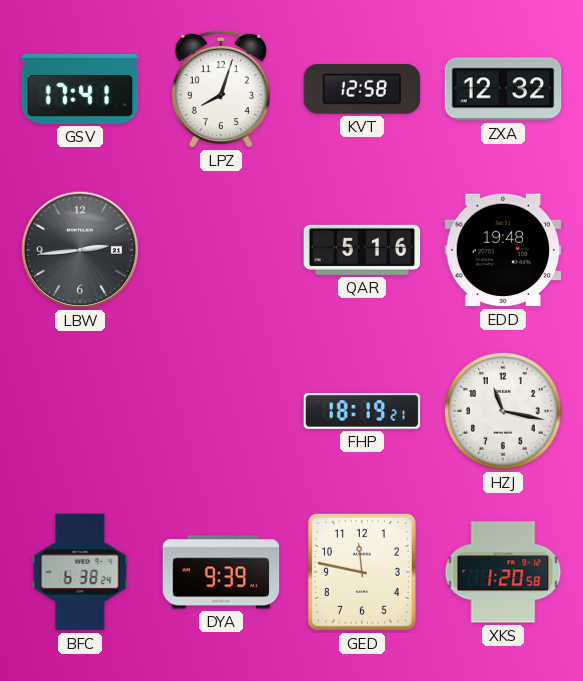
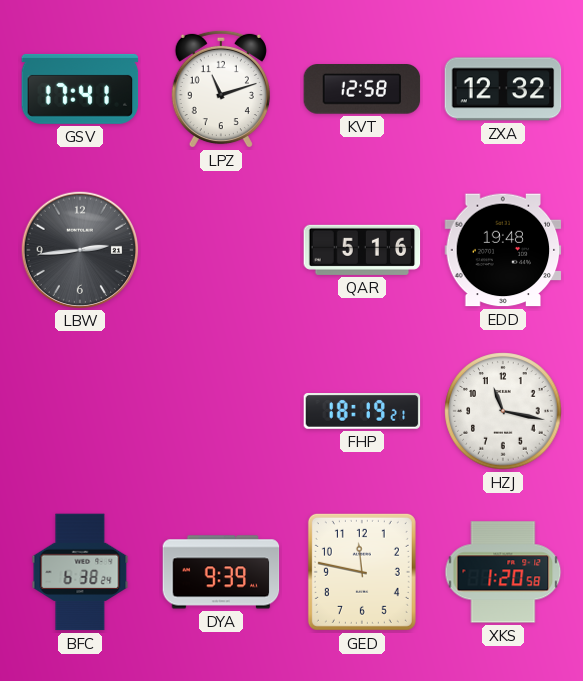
LPZ: 8:03 -> 11:12
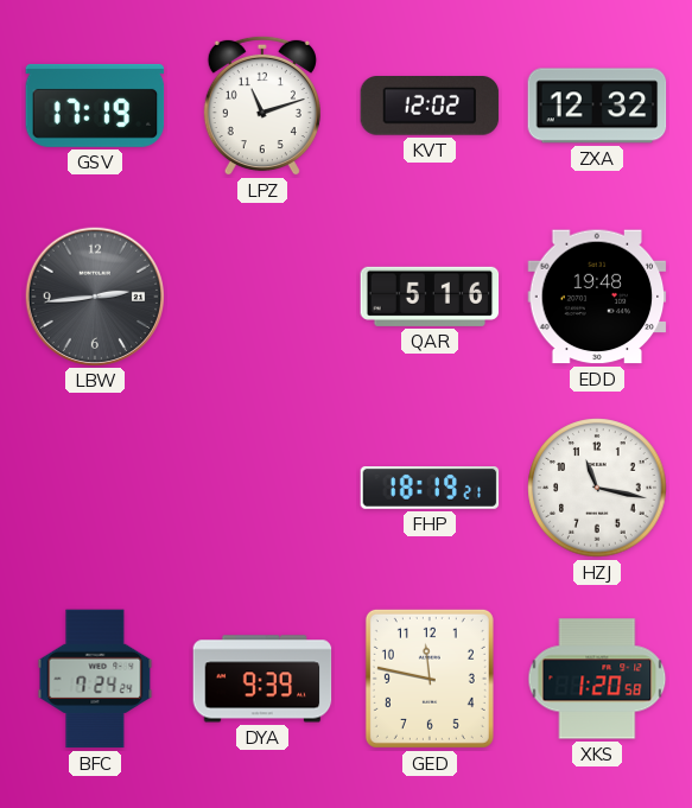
GSV: 17:41 -> 17:19
KVT: 12:58 -> 12:02
BFC: 6:38 -> 7:24
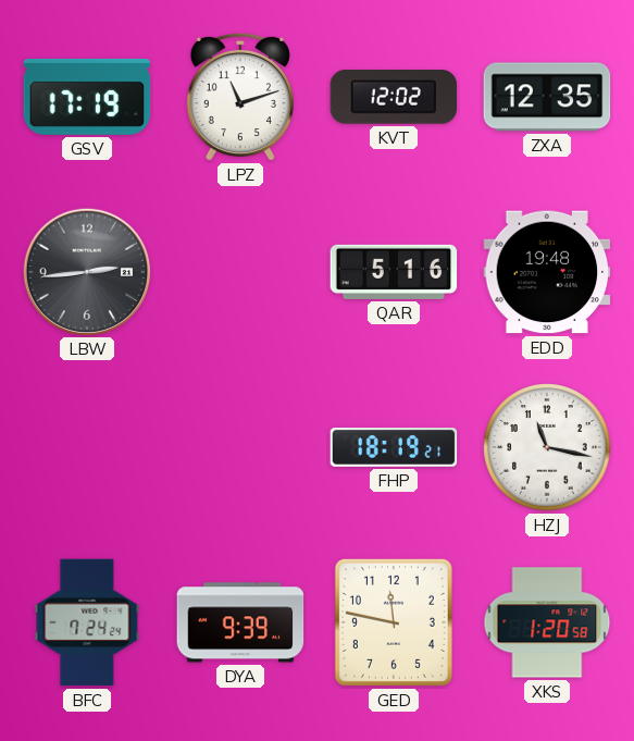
ZXA: 12:32 -> 12:35
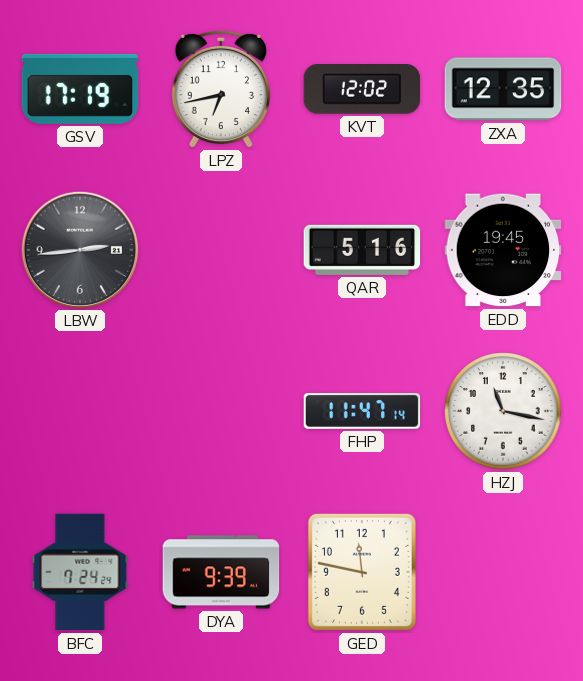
LPZ: 11:12 -> 6:43
EDD: 19:48 -> 19:45
FHP: 18:19 -> 11:47
XKS: 1:20 -> none
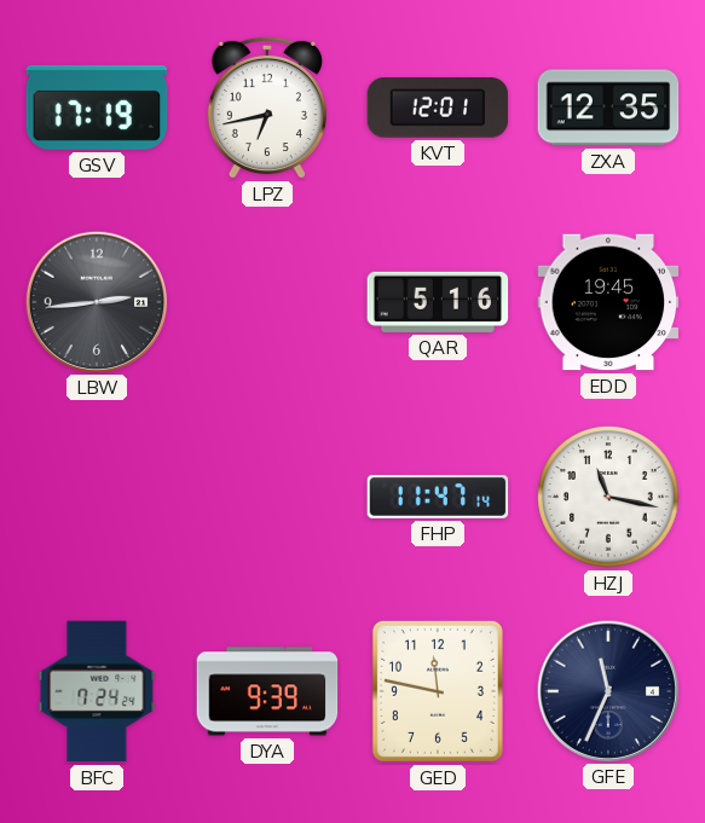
KVT: 12:02 -> 12:01
GFE: none -> 11:34
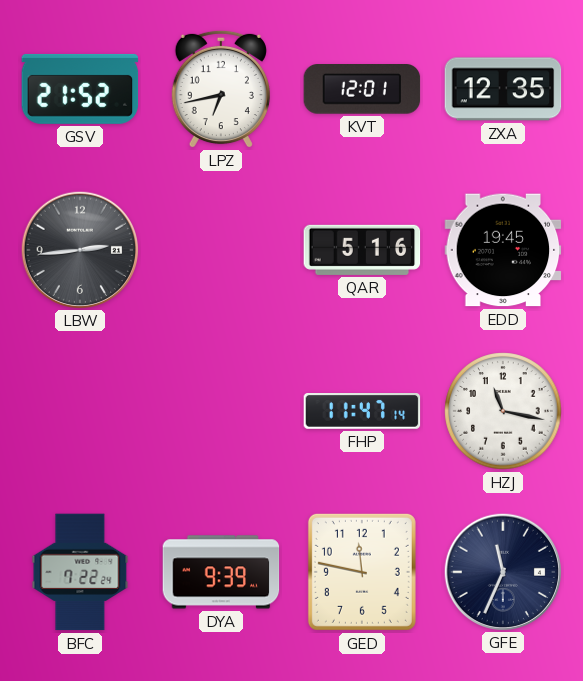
GSV: 17:19 -> 21:52
BFC: 7:24 -> 7:22
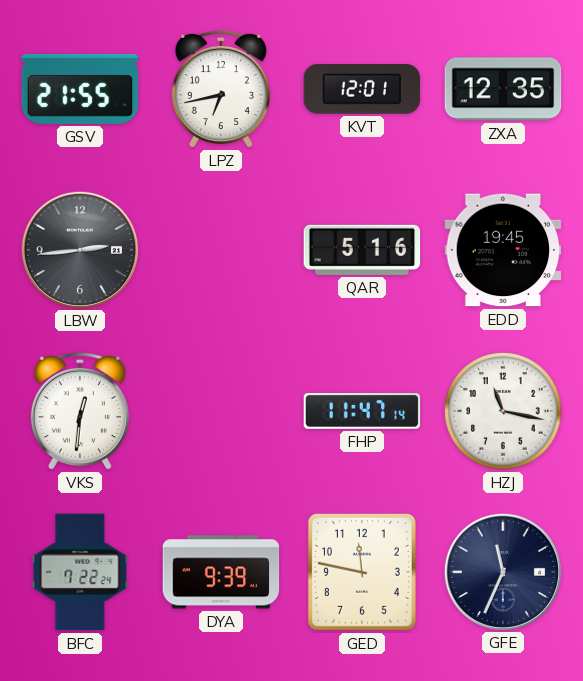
GSV: 21:52 -> 21:55
VKS: none -> 12:31
